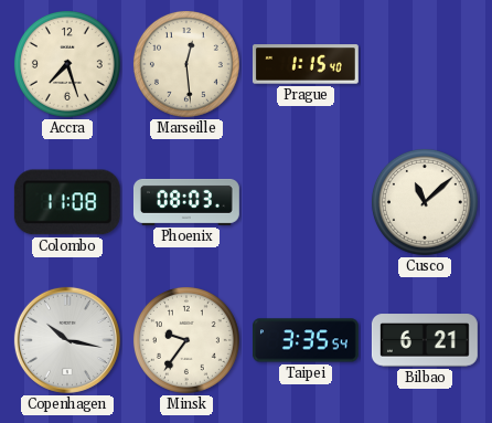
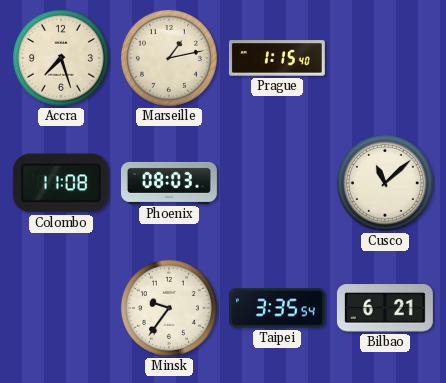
Marseille: 12:29 -> 1:13
Copenhagen: 10:17 -> none
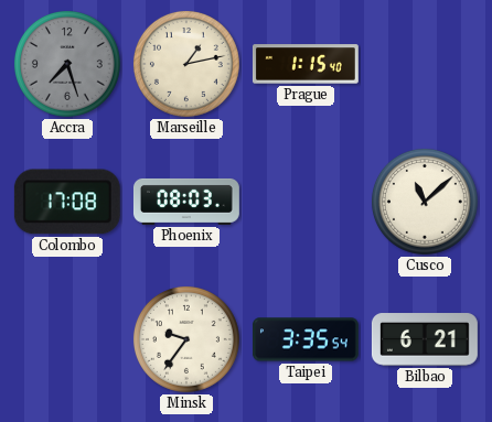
Accra dial: cream -> grey
Colombo: 11:08 -> 17:08
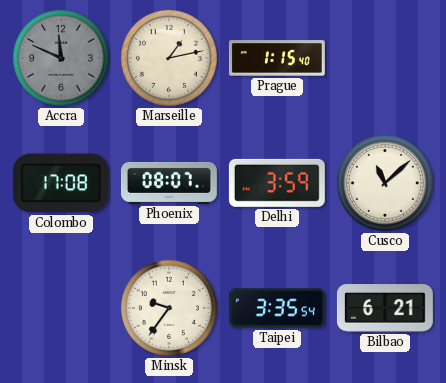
Accra: 7:27 -> 11:49
Phoenix: 08:03 -> 08:07
Delhi: none -> 3:59
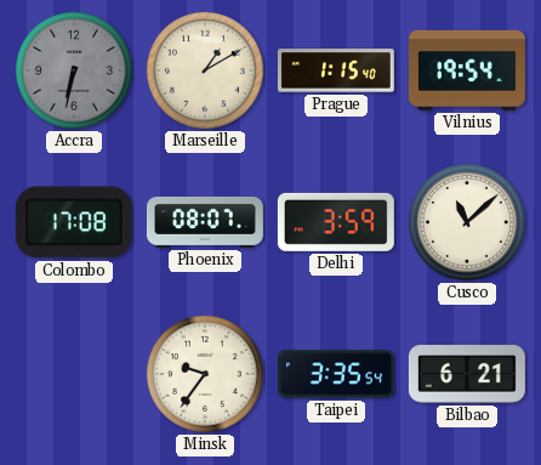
Accra: 11:49 -> 6:32
Marseille: 1:13 -> 1:10
Vilnius: none -> 19:54
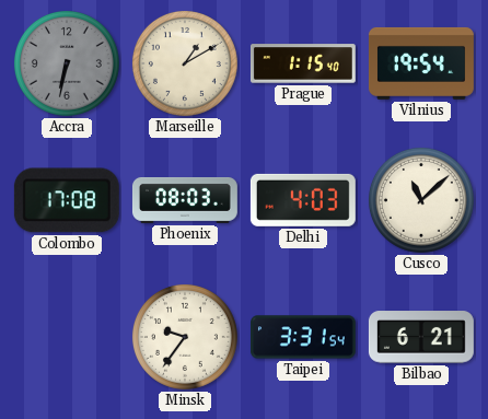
Phoenix: 08:07 -> 08:03
Delhi: 3:59 -> 4:03
Taipei: 3:35 -> 3:31
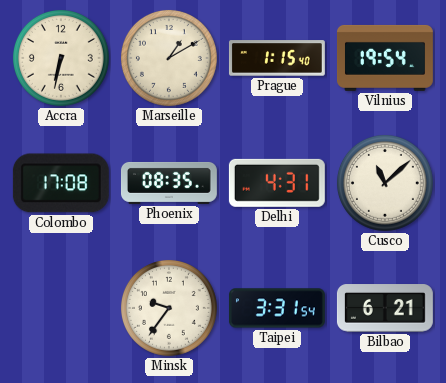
Accra dial: grey -> cream
Phoenix: 08:03 -> 08:35
Delhi: 4:03 -> 4:31
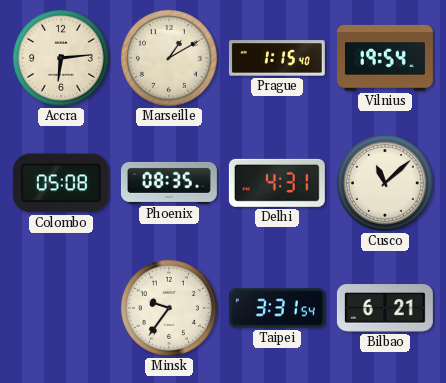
Accra: 6:32 -> 6:14
Colombo: 17:08 -> 05:08
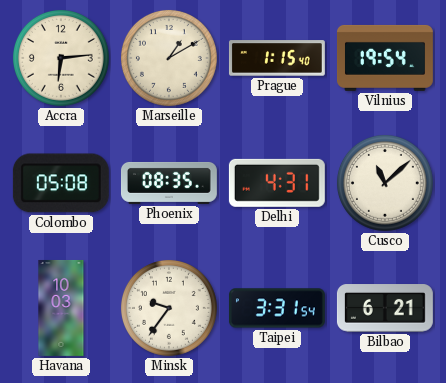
Havana: none -> 10:03
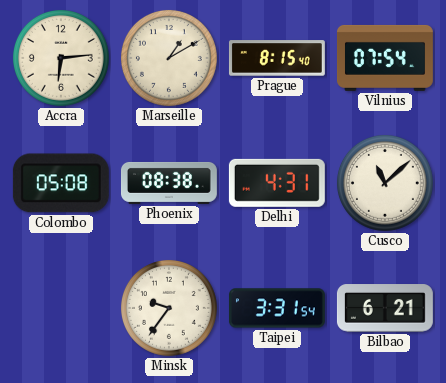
Prague: 1:15 -> 8:15
Vilnius: 19:54 -> 07:54
Phoenix: 08:35 -> 08:38
Havana: 10:03 -> none
